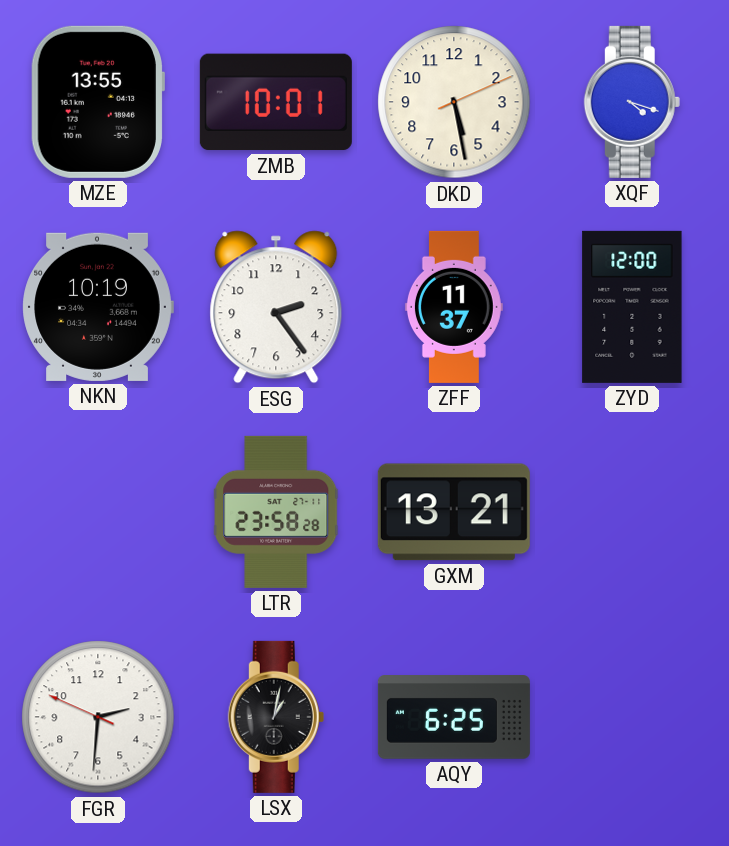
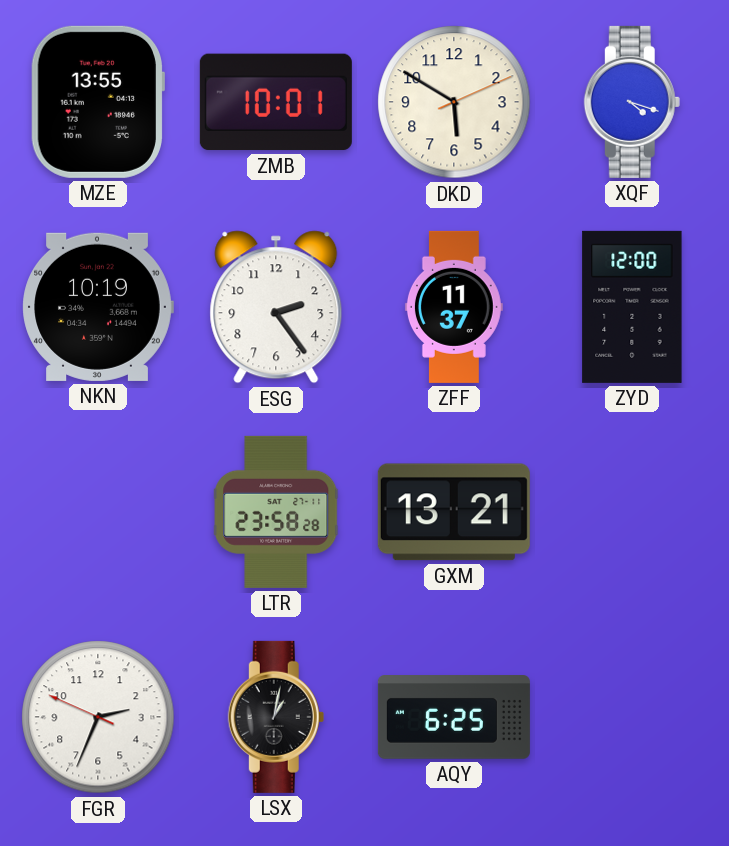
DKD: 5:28 -> 5:50
FGR: 2:30 -> 2:33
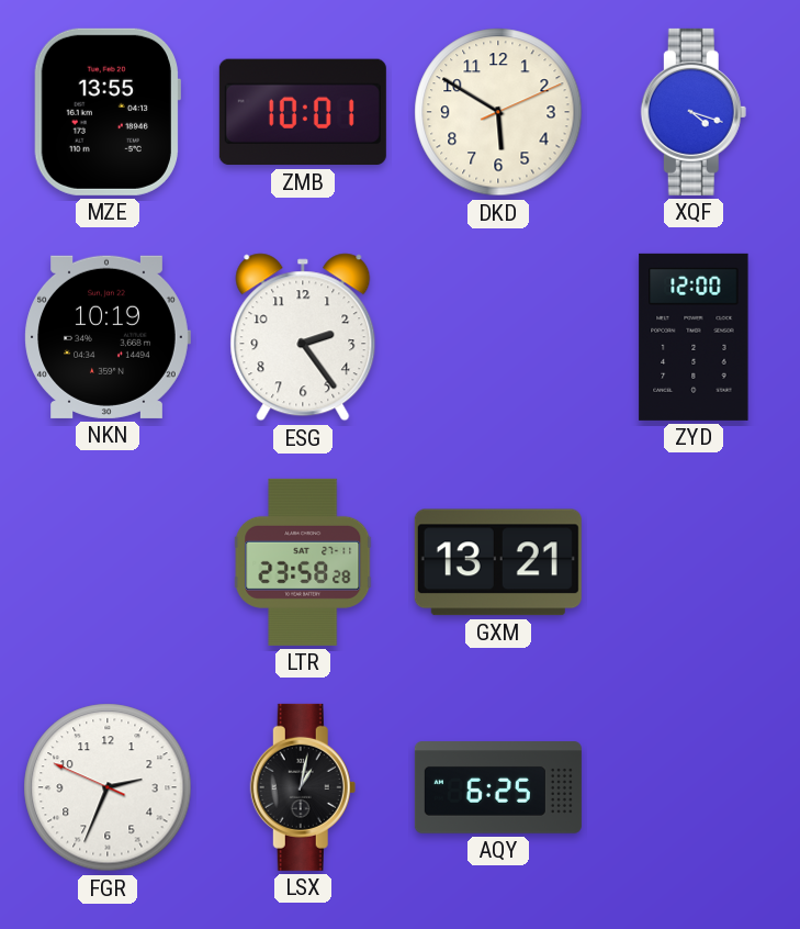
ZFF: 11:37 -> none
